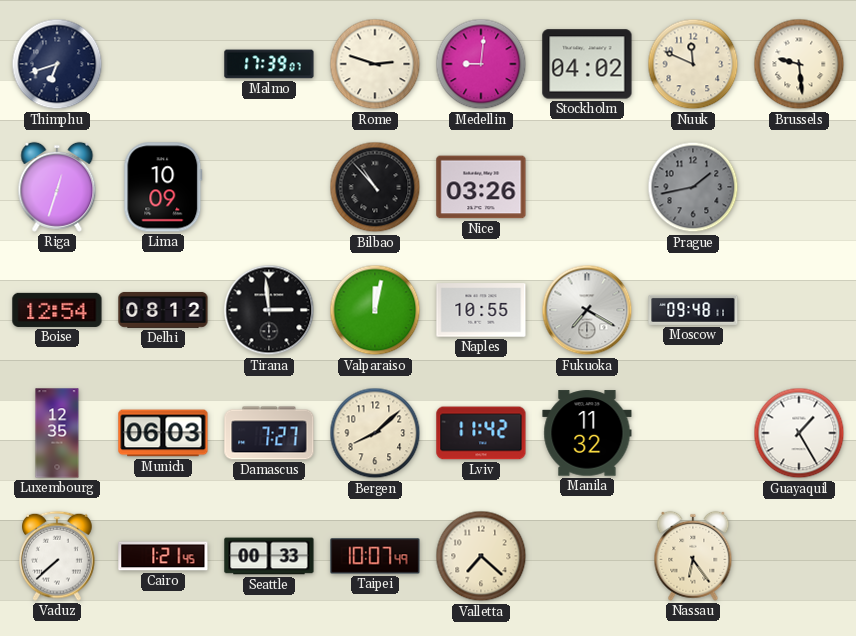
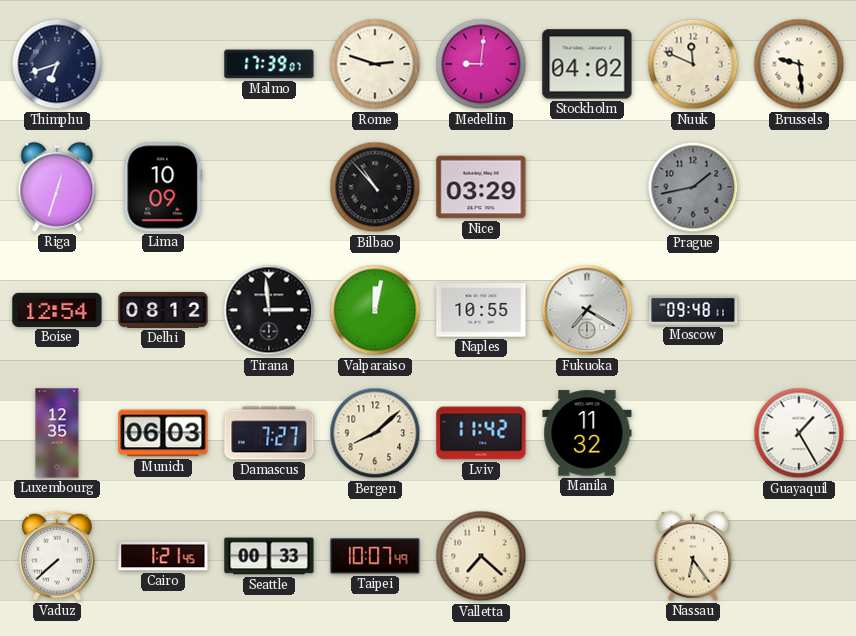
Nice: 03:26 -> 03:29
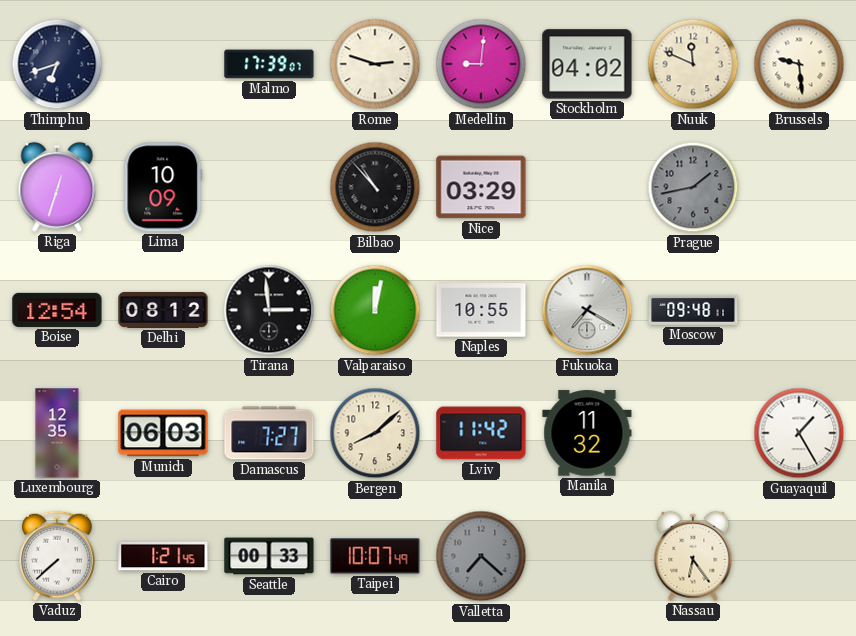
Valletta dial: cream -> grey
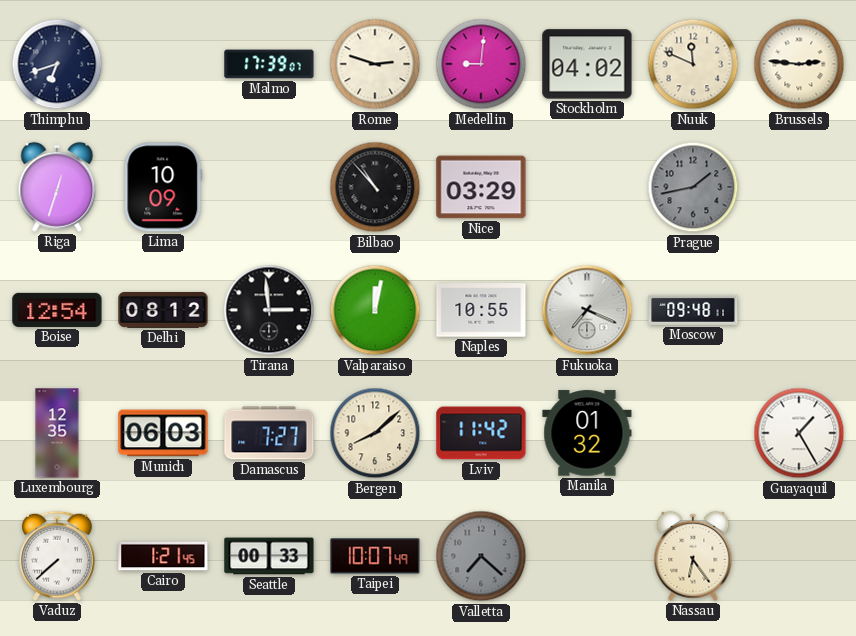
Brussels: 9:29 -> 2:46
Fukuoka: 7:20 -> 7:19
Manila: 11:32 -> 01:32
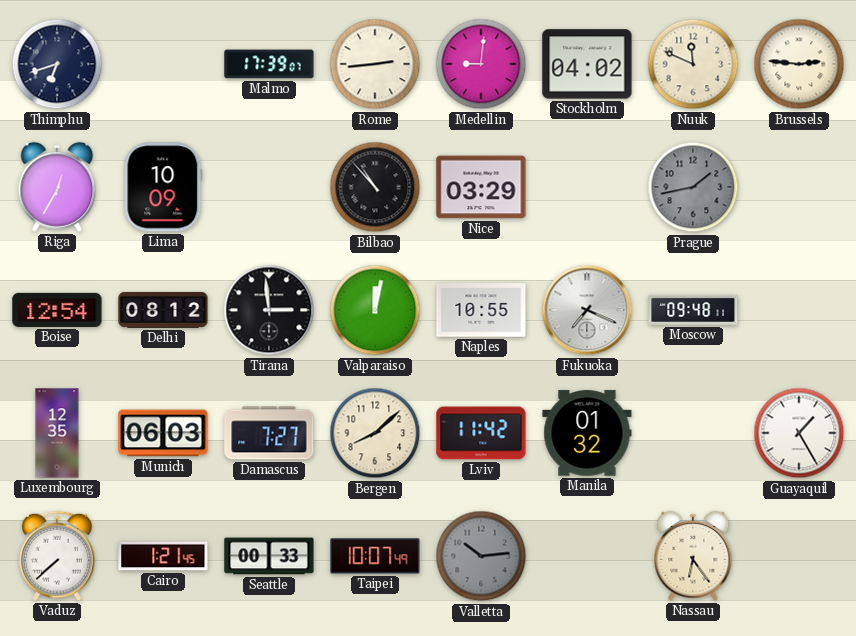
Rome: 2:48 -> 2:44
Riga: 12:33 -> 12:35
Valletta: 7:22 -> 10:14
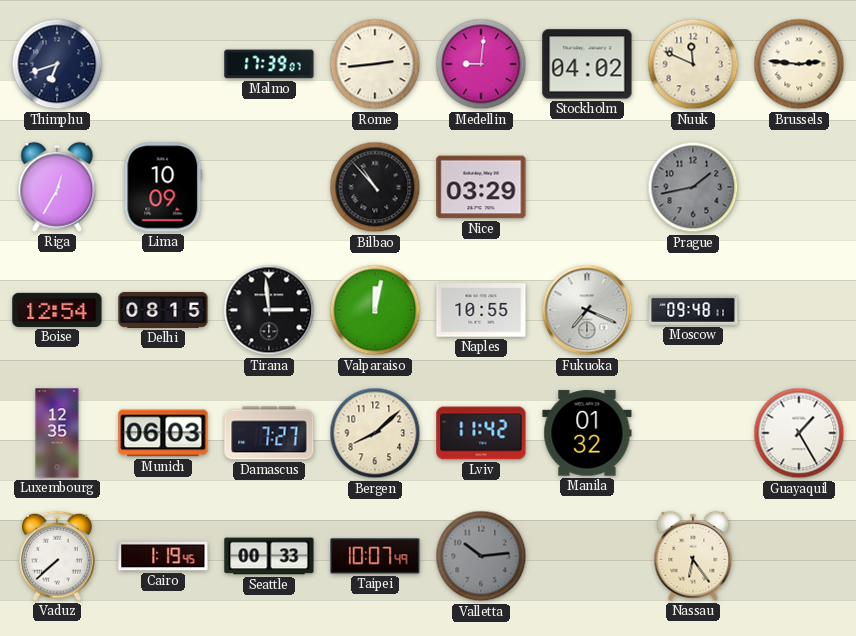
Delhi: 08:12 -> 08:15
Cairo: 1:21 -> 1:19
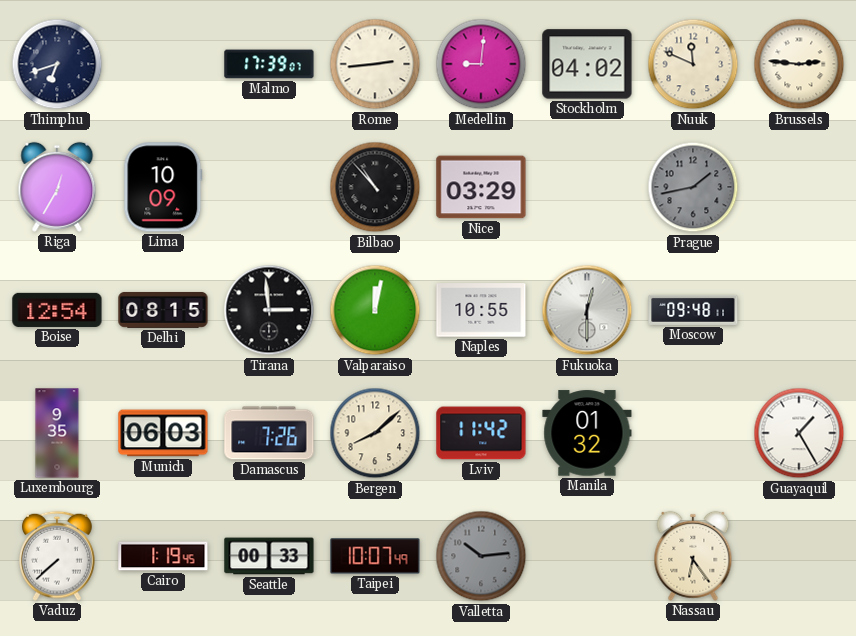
Fukuoka: 7:19 -> 12:30
Luxembourg: 12:35 -> 9:35
Damascus: 7:27 -> 7:26
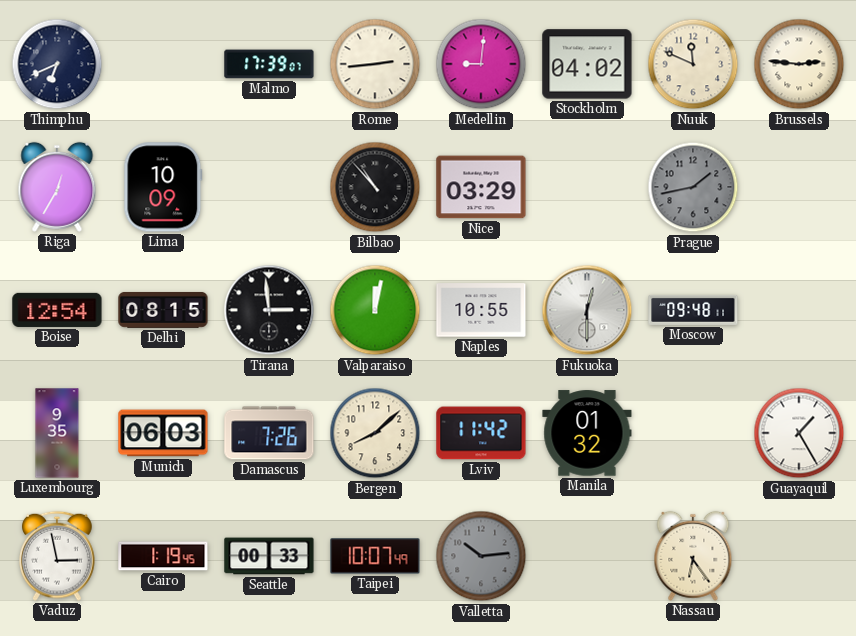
Thimphu: 6:42 -> 6:41
Vaduz: 7:38 -> 2:58
